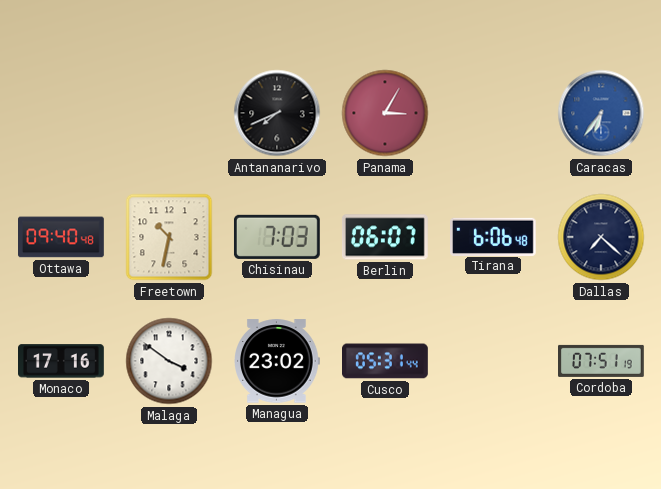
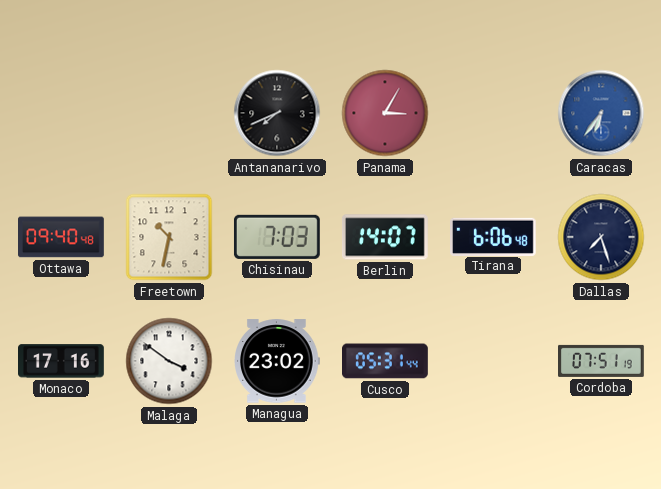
Berlin: 06:07 -> 14:07
Dallas: 7:22 -> 7:27
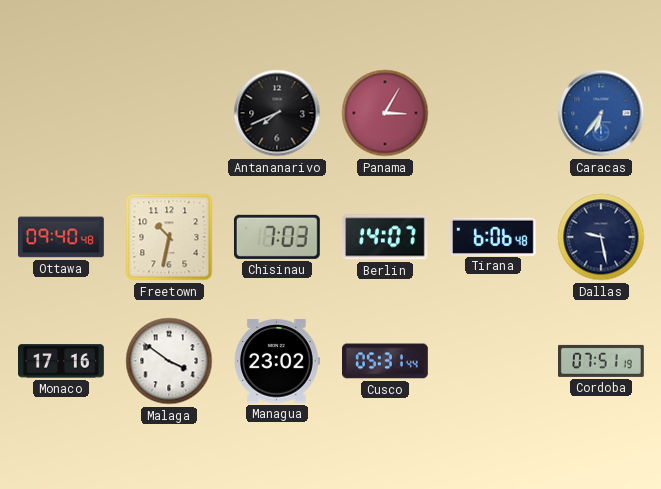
Dallas: 7:27 -> 9:28
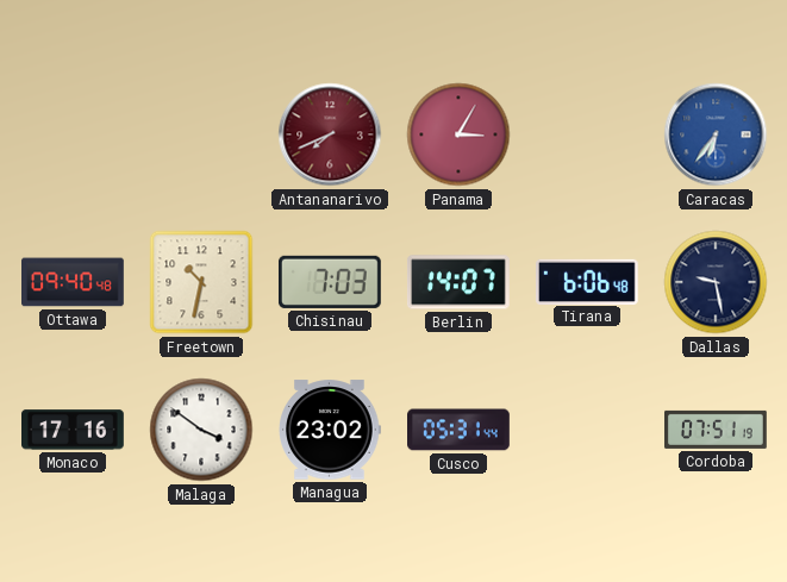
Antananarivo dial: black -> burgundy
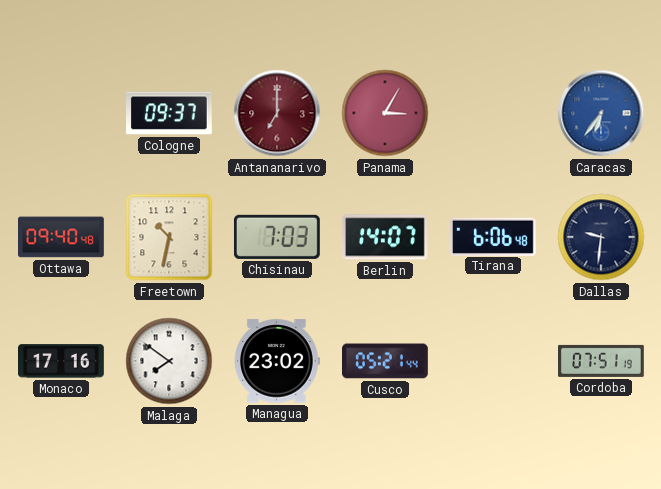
Cologne: none -> 09:37
Antananarivo: 7:41 -> 7:00
Dallas: 9:28 -> 9:31
Malaga: 3:51 -> 7:51
Cusco: 05:31 -> 05:21
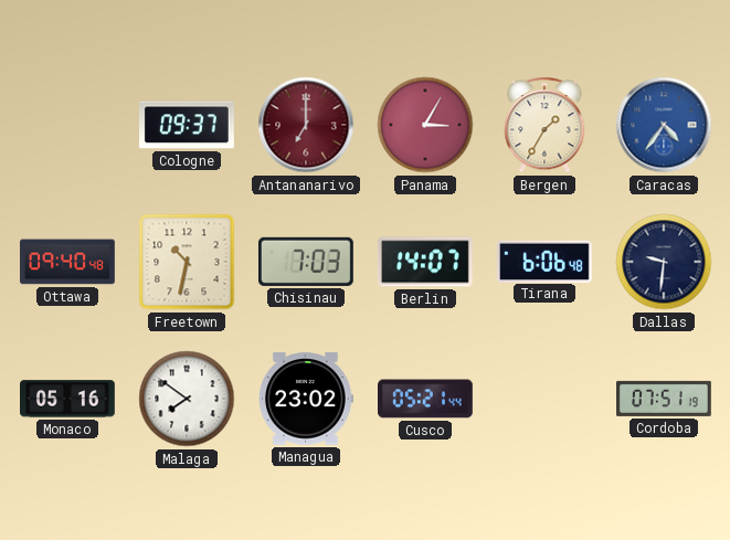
Bergen: none -> 1:35
Caracas: 6:36 -> 4:36
Monaco: 17:16 -> 05:16
